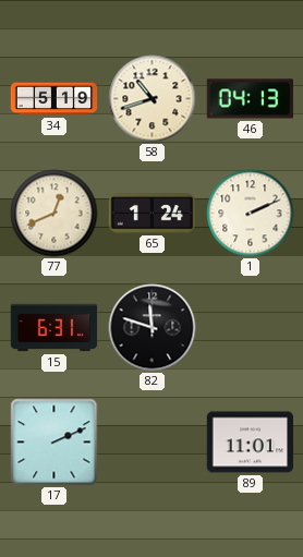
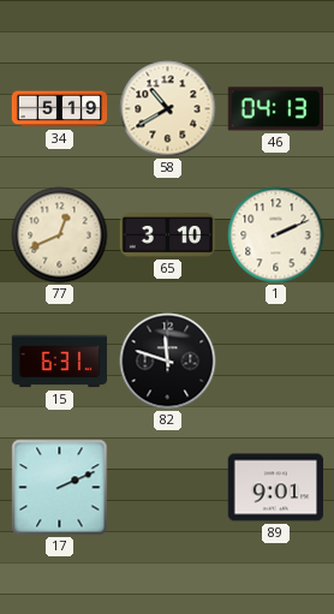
58: 10:42 -> 10:40
65: 1:24 -> 3:10
89: 11:01 -> 9:01
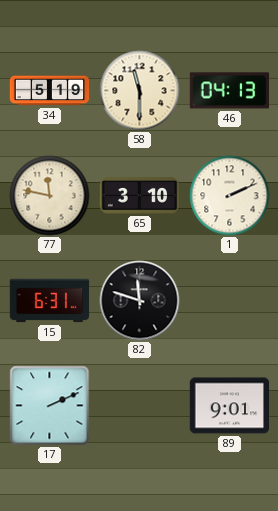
58: 10:40 -> 11:30
77: 12:41 -> 11:47
